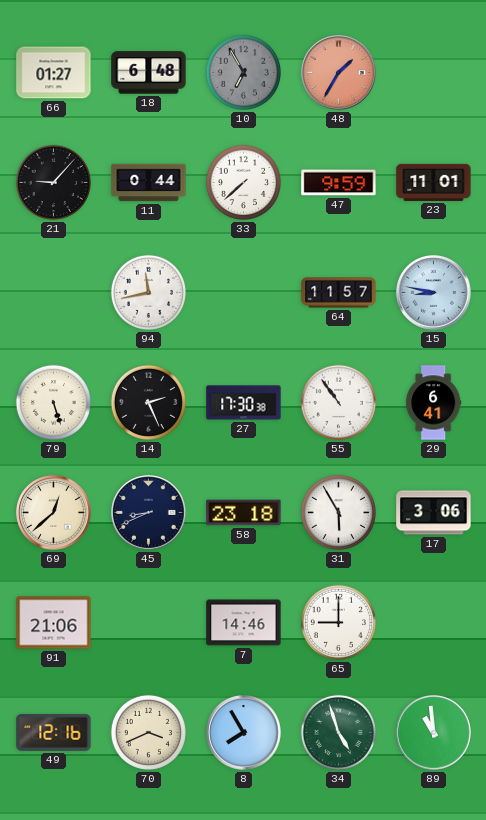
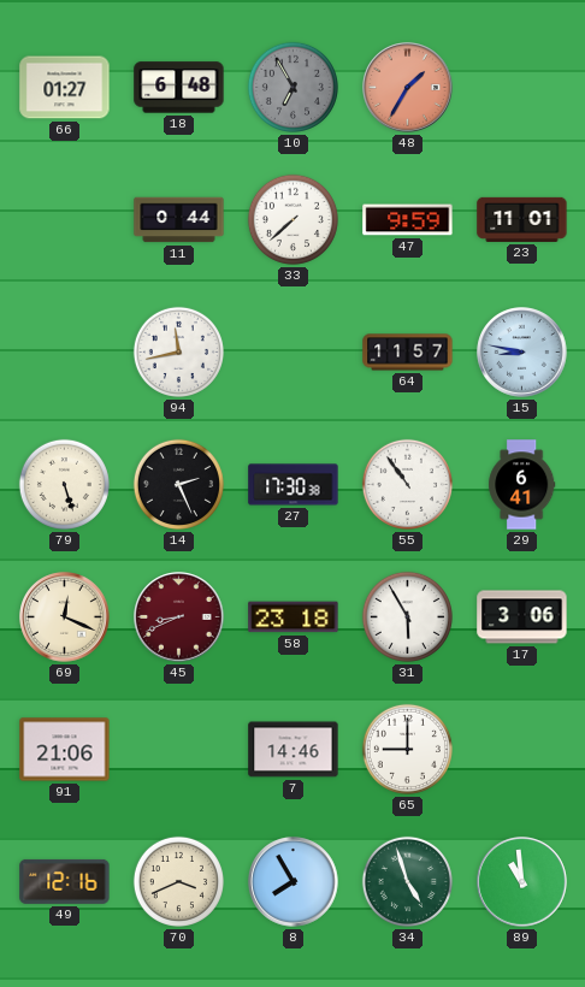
21: 9:07 -> none
69: 12:38 -> 12:19
45 dial: navy -> burgundy
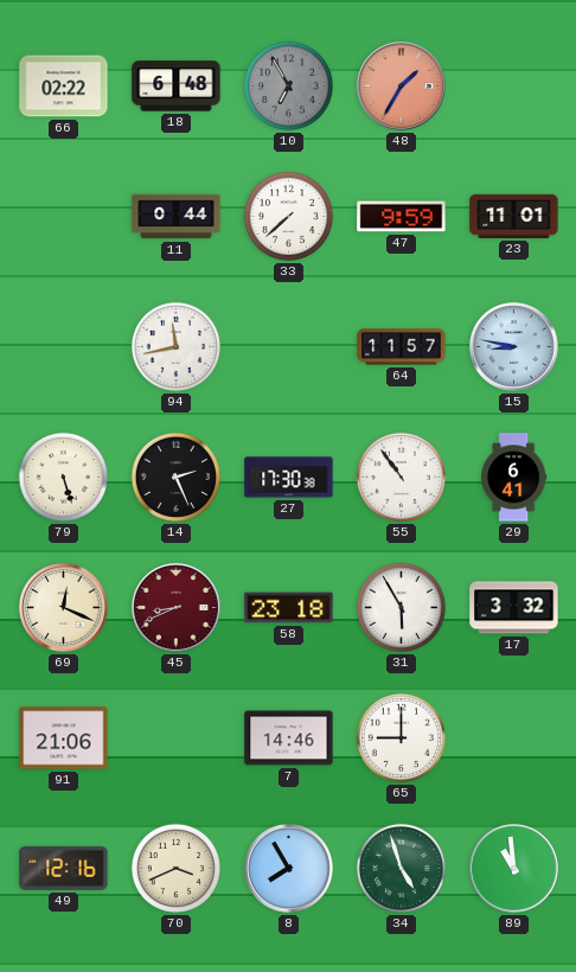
66: 01:27 -> 02:22
17: 3:06 -> 3:32
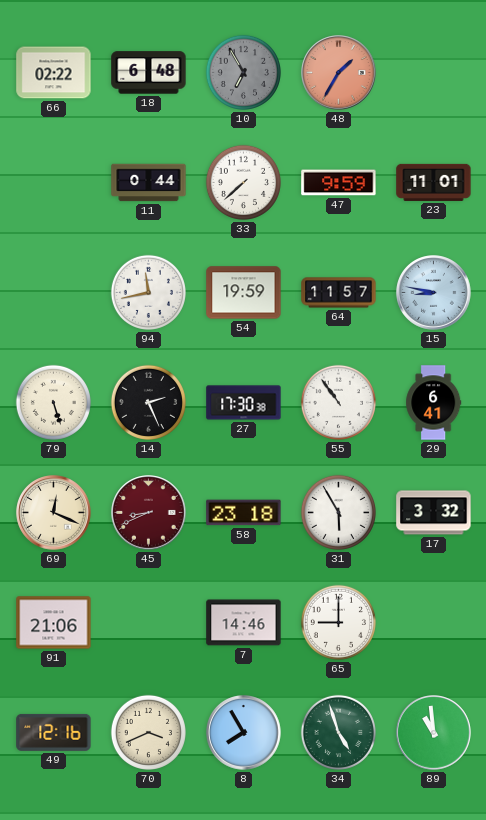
54: none -> 19:59
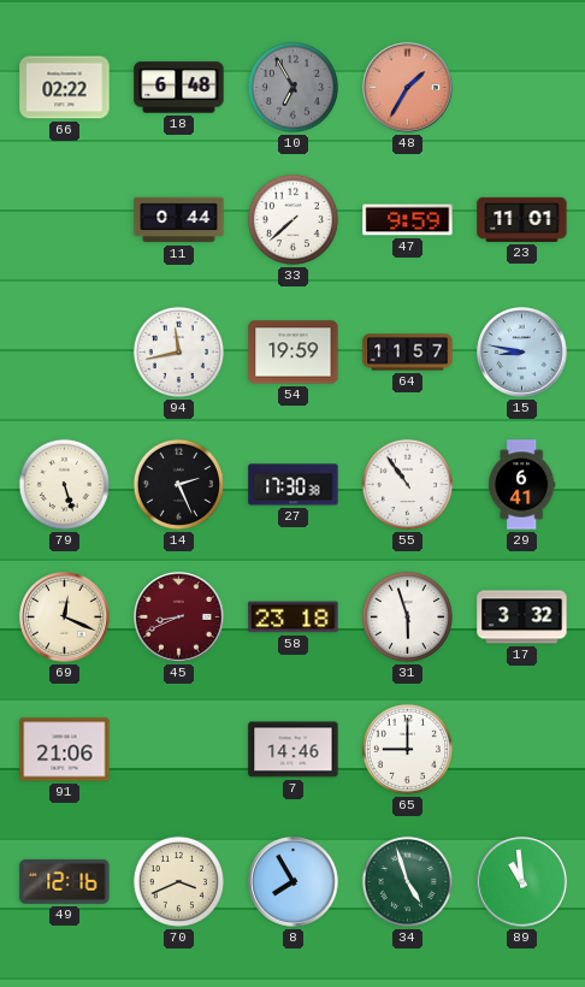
31: 5:55 -> 5:57
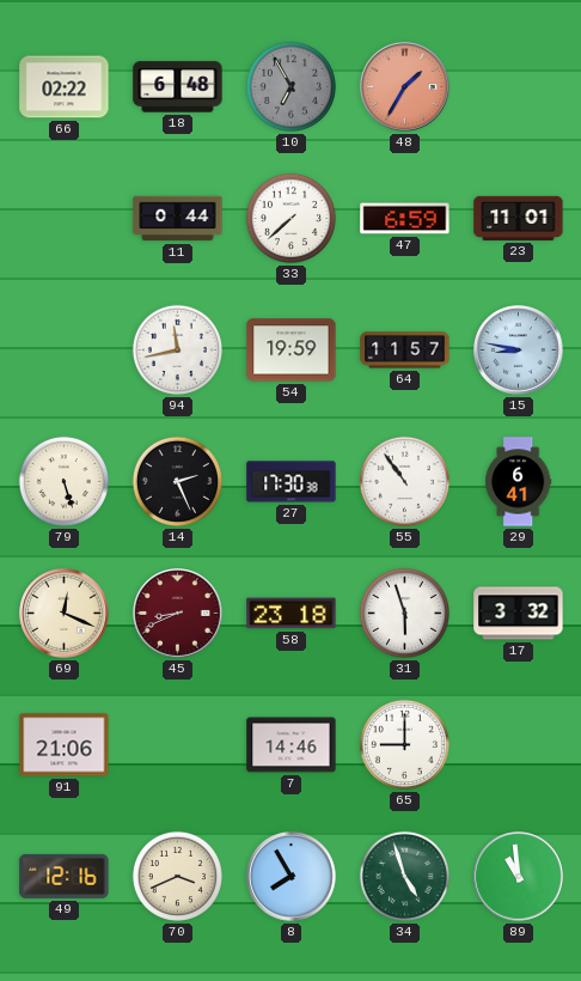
47: 9:59 -> 6:59
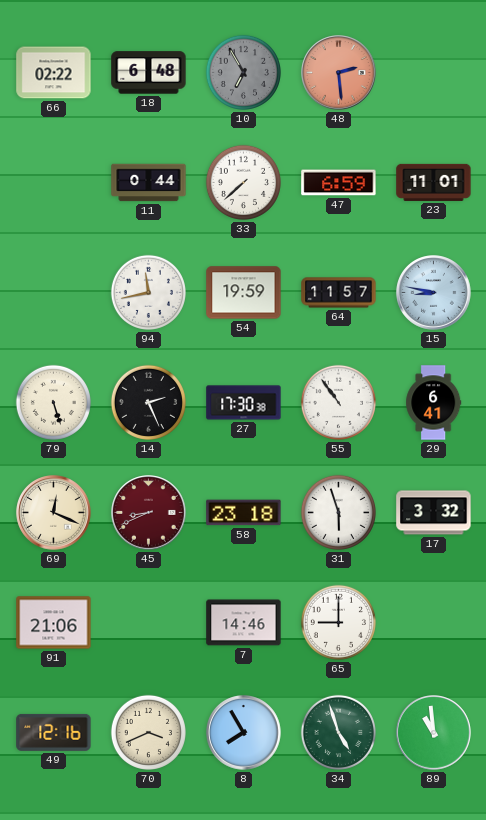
48: 1:35 -> 2:29
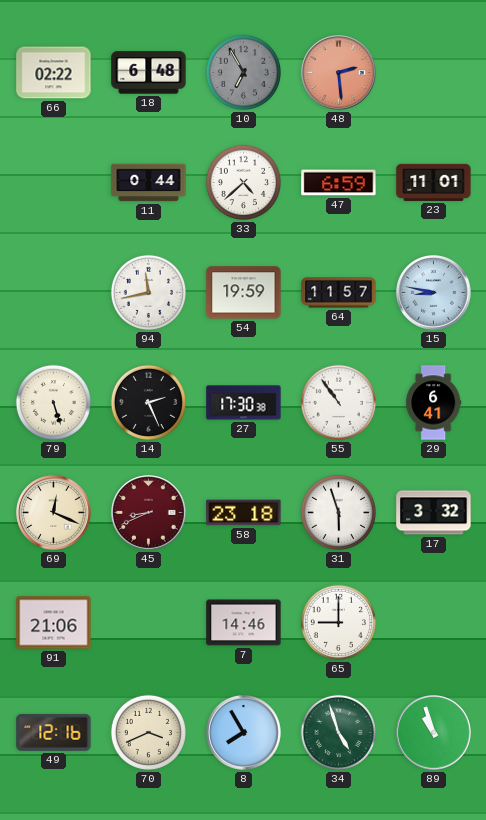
33: 7:38 -> 4:38
89: 10:59 -> 10:57
